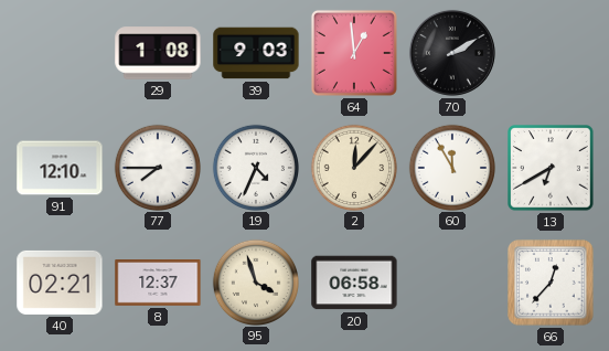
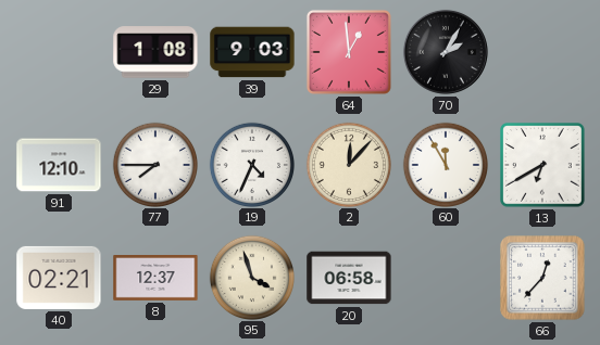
70: 2:10 -> 2:05
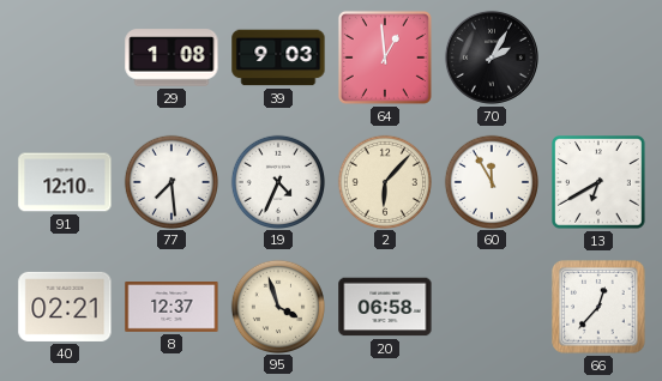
77: 7:45 -> 7:29
2: 12:07 -> 6:07
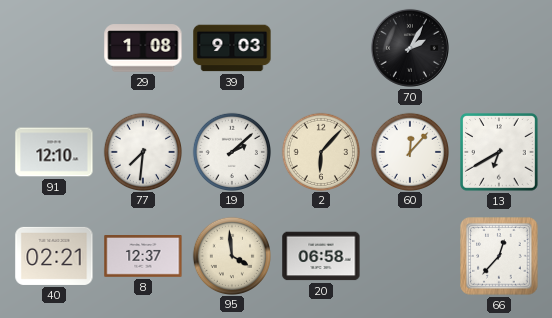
64: 12:59 -> none
77: 7:29 -> 7:31
19: 4:34 -> 2:08
60: 11:55 -> 12:07
95: 3:57 -> 3:59
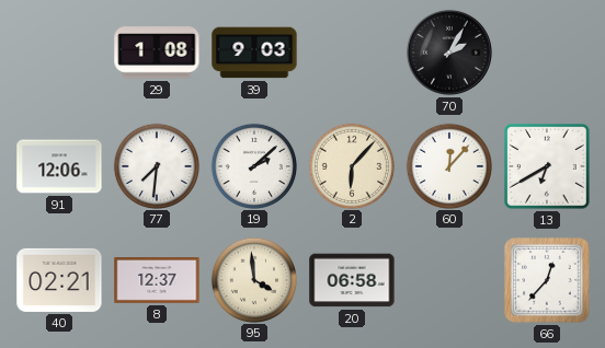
91: 12:10 -> 12:06
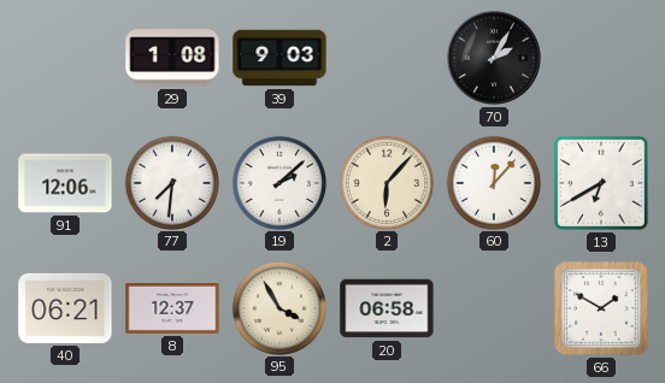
40: 02:21 -> 06:21
95: 3:59 -> 3:55
66: 12:37 -> 1:50
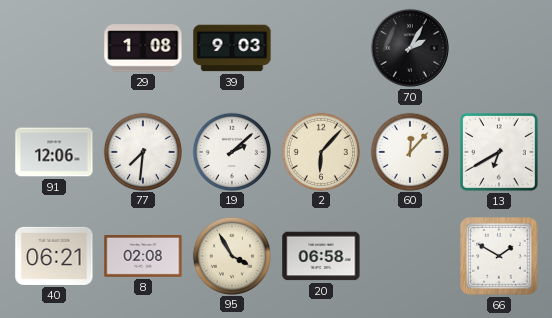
8: 12:37 -> 02:08
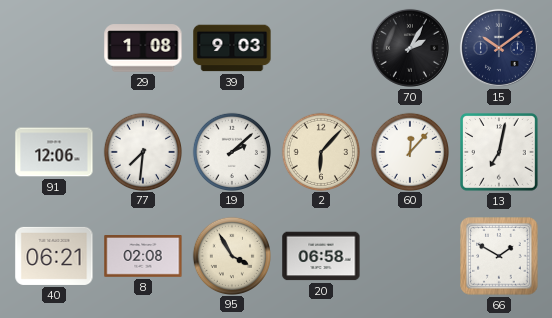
15: none -> 10:09
13: 6:40 -> 7:02
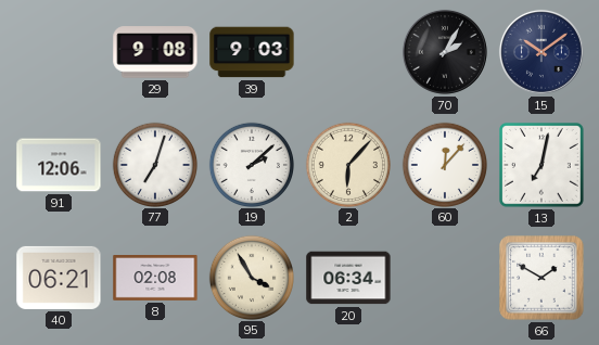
29: 1:08 -> 9:08
77: 7:31 -> 7:03
20: 06:58 -> 06:34
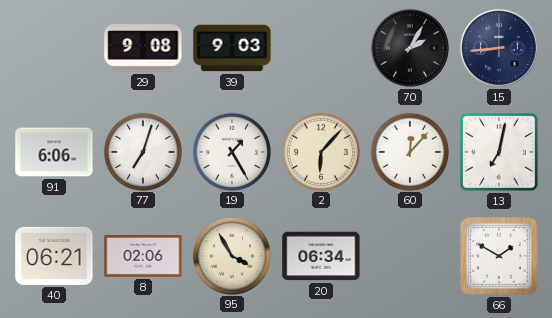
15: 10:09 -> 8:44
91: 12:06 -> 6:06
19: 2:08 -> 1:25
8: 02:08 -> 02:06
